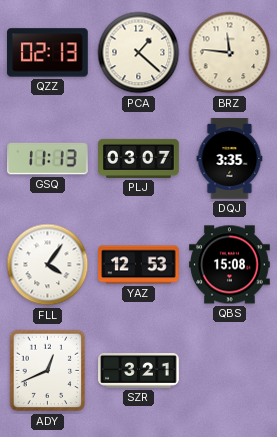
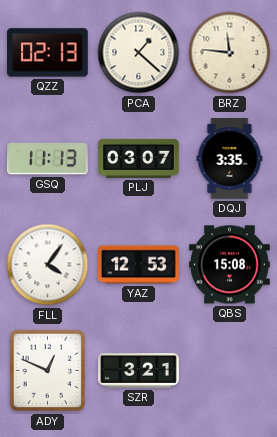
ADY: 12:41 -> 12:49
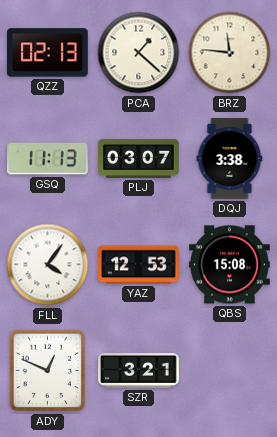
DQJ: 3:35 -> 3:38
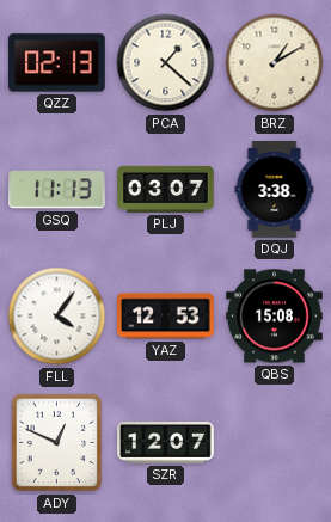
BRZ: 11:46 -> 1:10
SZR: 3:21 -> 12:07
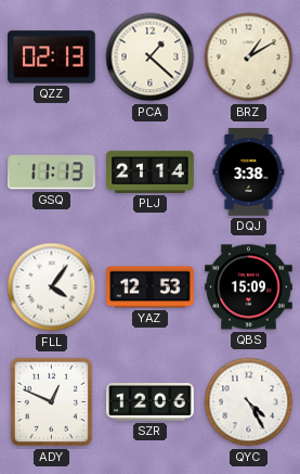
PLJ: 03:07 -> 21:14
QBS: 15:08 -> 15:09
SZR: 12:07 -> 12:06
QYC: none -> 4:25
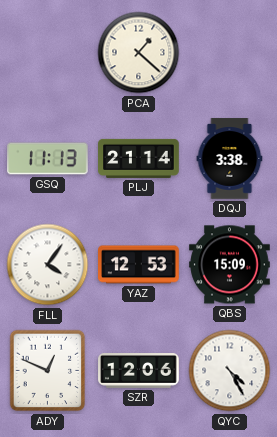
QZZ: 02:13 -> none
BRZ: 1:10 -> none
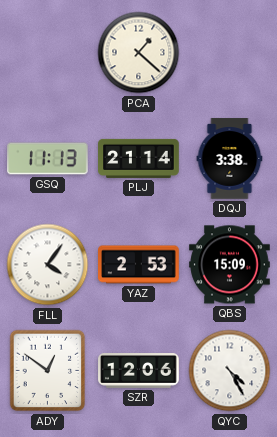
YAZ: 12:53 -> 2:53
ADY: 12:49 -> 12:51
